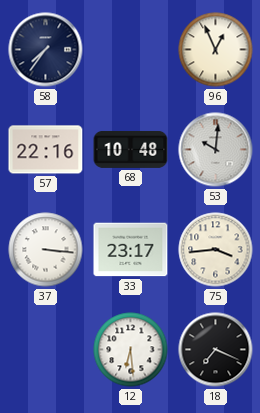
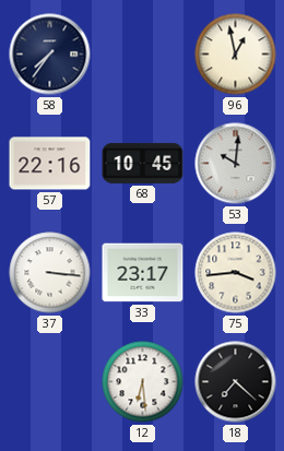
96: 12:56 -> 12:58
68: 10:48 -> 10:45
18: 7:19 -> 7:22
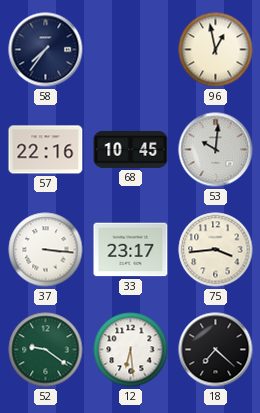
52: none -> 9:21
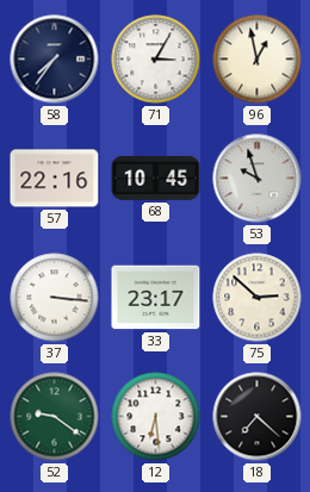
71: none -> 3:05
53: 10:01 -> 9:57
75: 3:44 -> 2:52
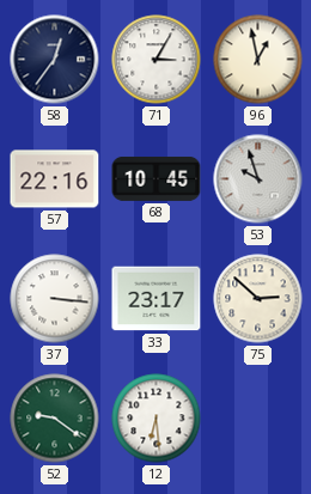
58: 7:36 -> 12:36
18: 7:22 -> none
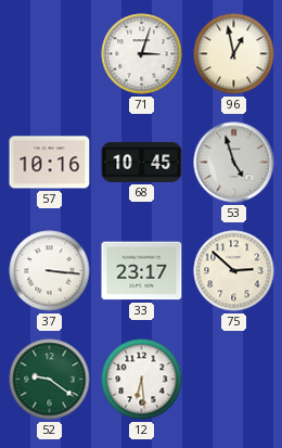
58: 12:36 -> none
71: 3:05 -> 3:03
57: 22:16 -> 10:16
53: 9:57 -> 4:57
